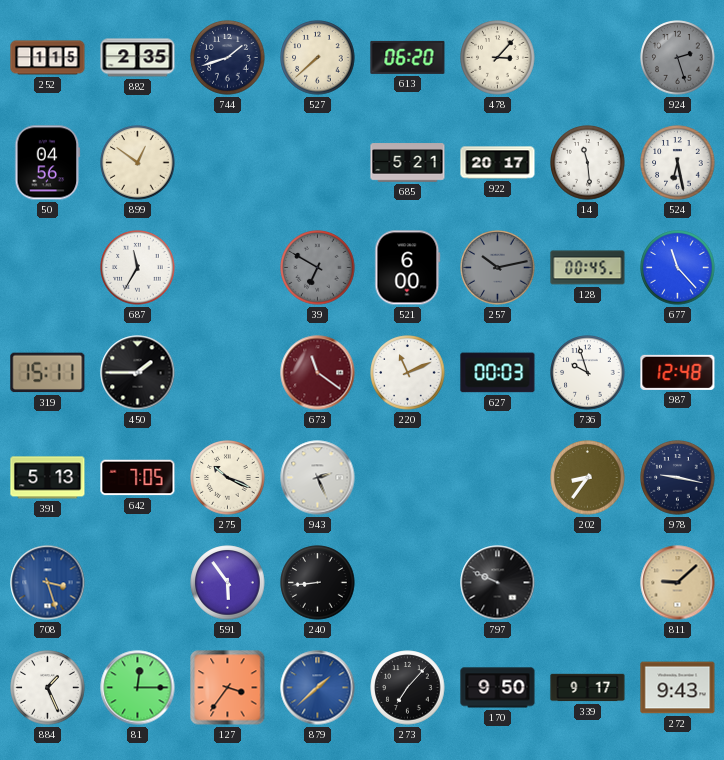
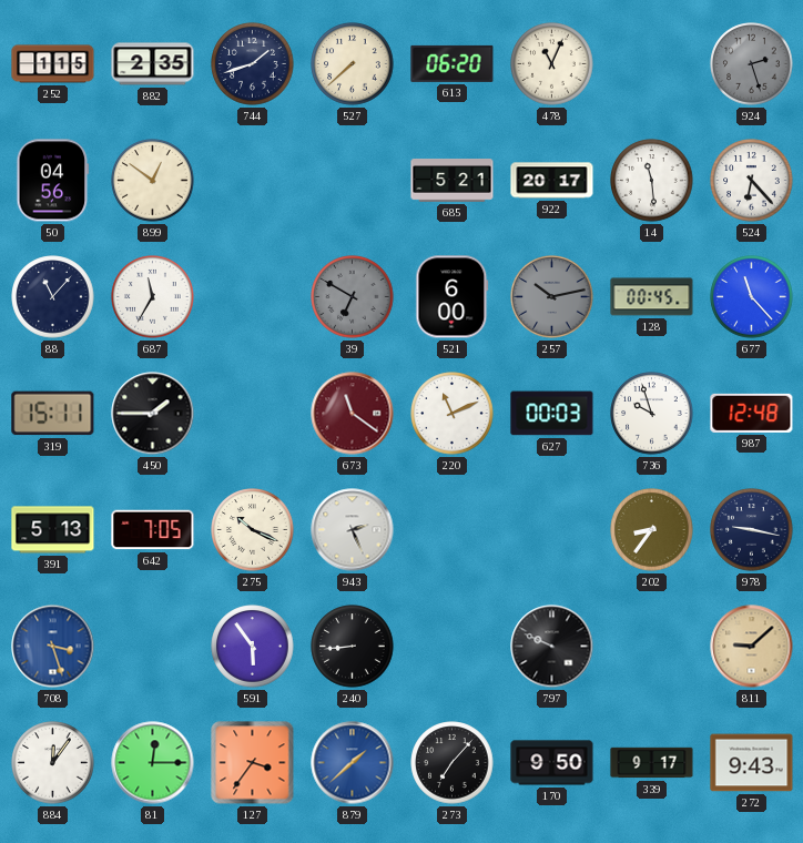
478: 3:07 -> 11:04
524: 6:28 -> 6:23
88: none -> 11:07
884: 1:26 -> 12:06
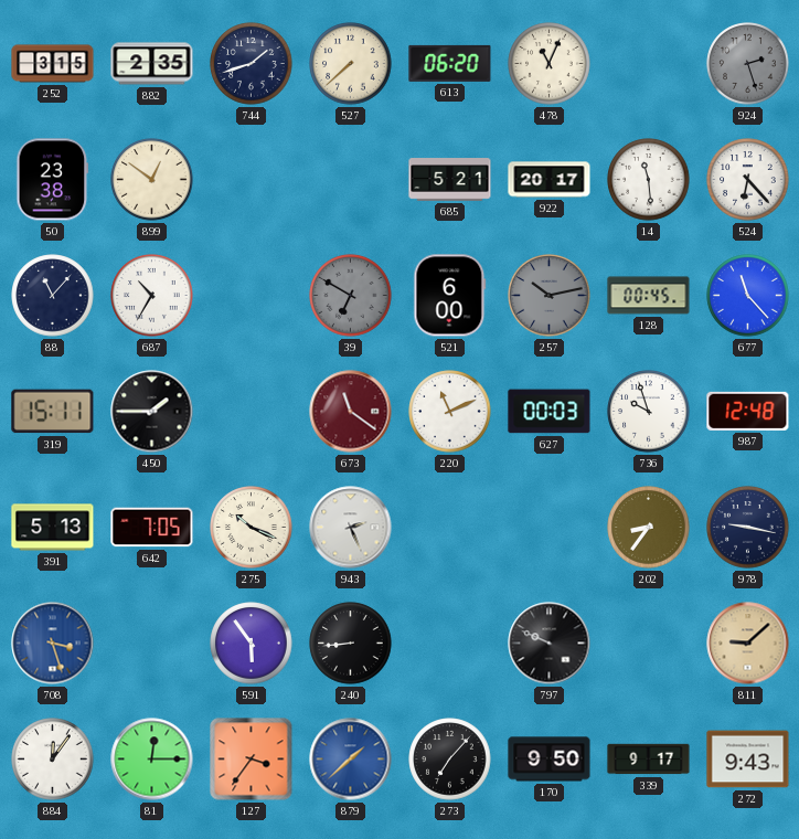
252: 1:15 -> 3:15
50: 04:56 -> 23:38
687: 11:35 -> 10:35
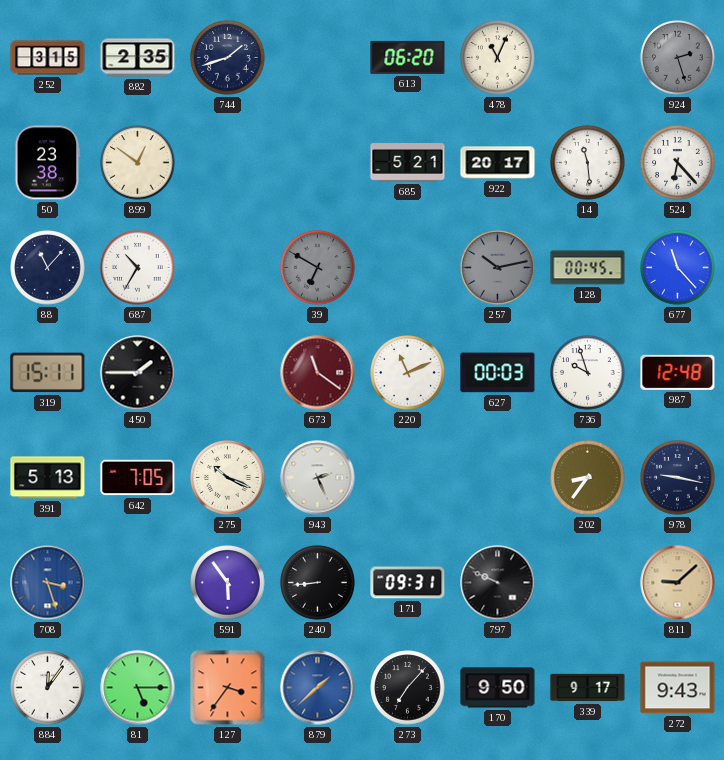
527: 7:38 -> none
521: 6:00 -> none
171: none -> 09:31
81: 12:15 -> 5:15
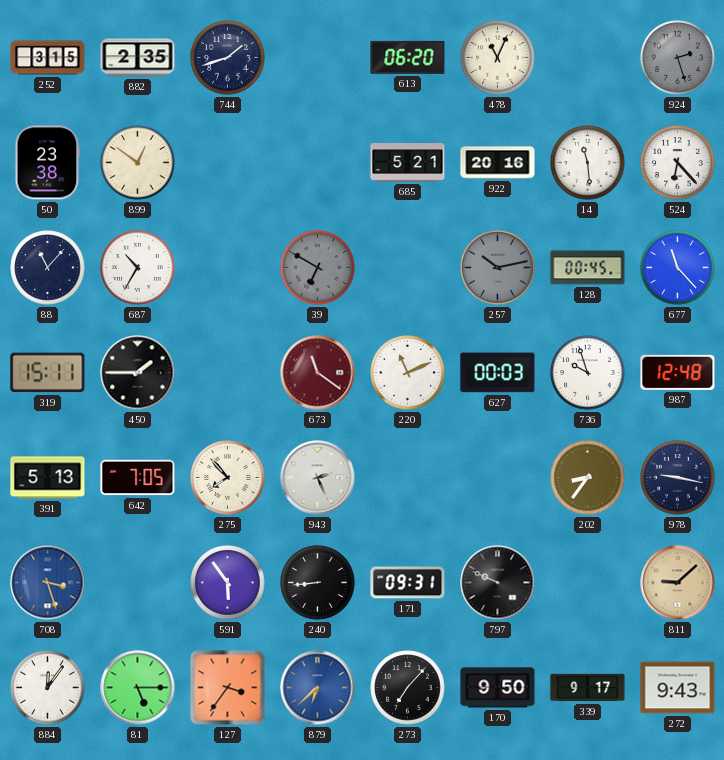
922: 20:17 -> 20:16
275: 10:19 -> 7:53
879: 1:38 -> 6:38
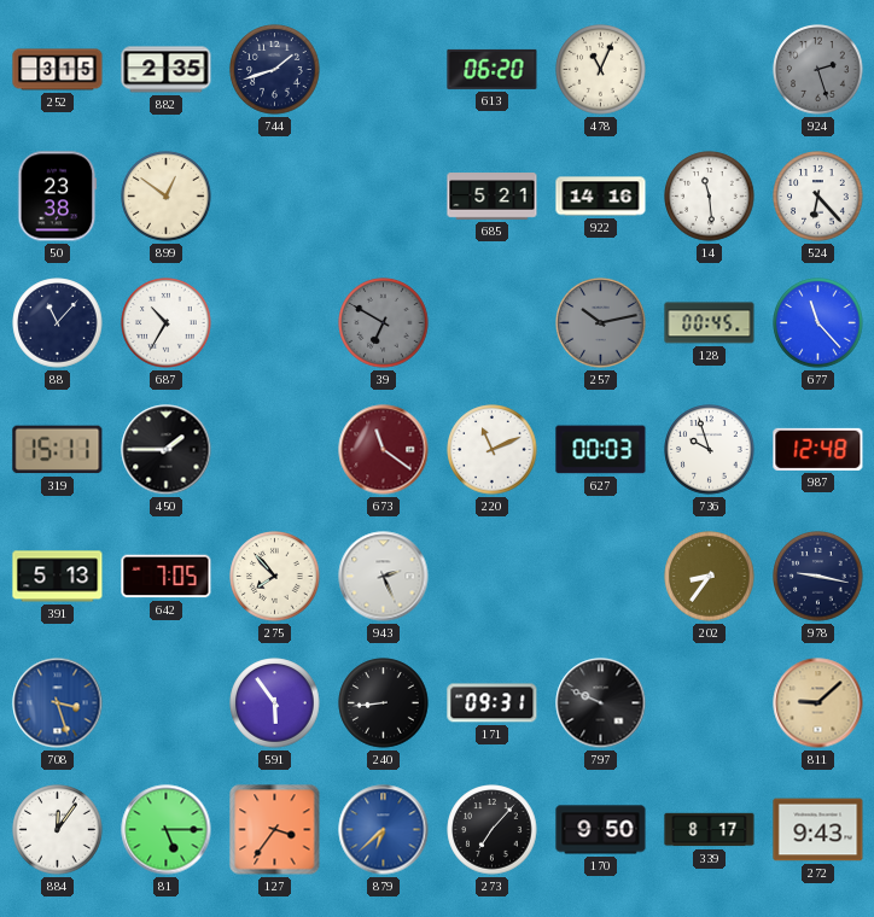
922: 20:16 -> 14:16
339: 9:17 -> 8:17
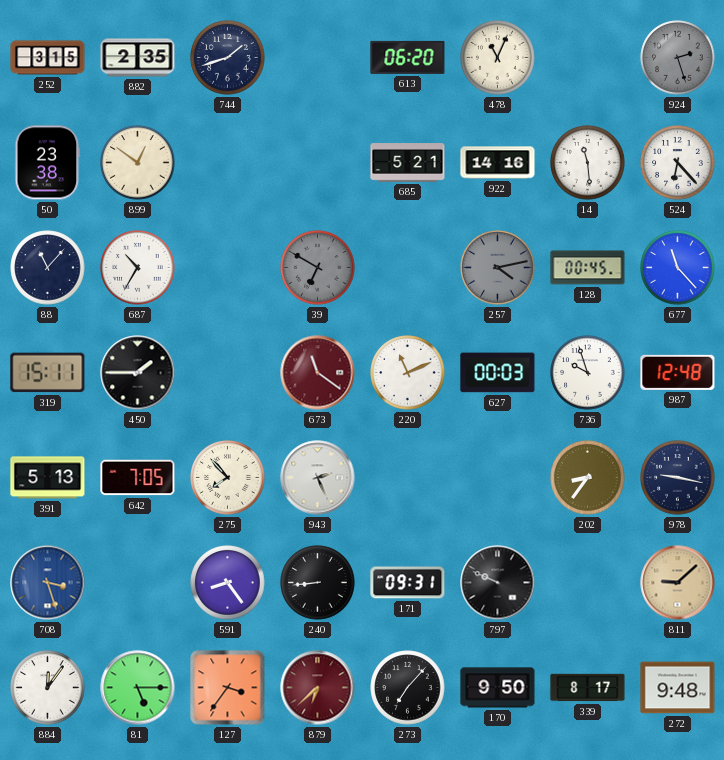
257: 10:13 -> 4:13
591: 5:54 -> 8:24
879 dial: blue -> burgundy
272: 9:43 -> 9:48
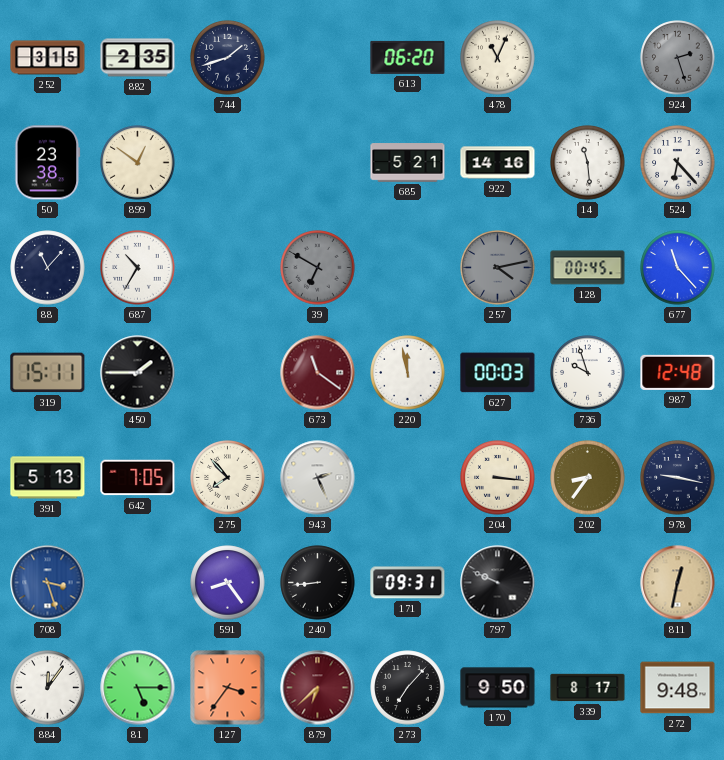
220: 11:11 -> 11:58
204: none -> 3:16
811: 9:08 -> 12:32
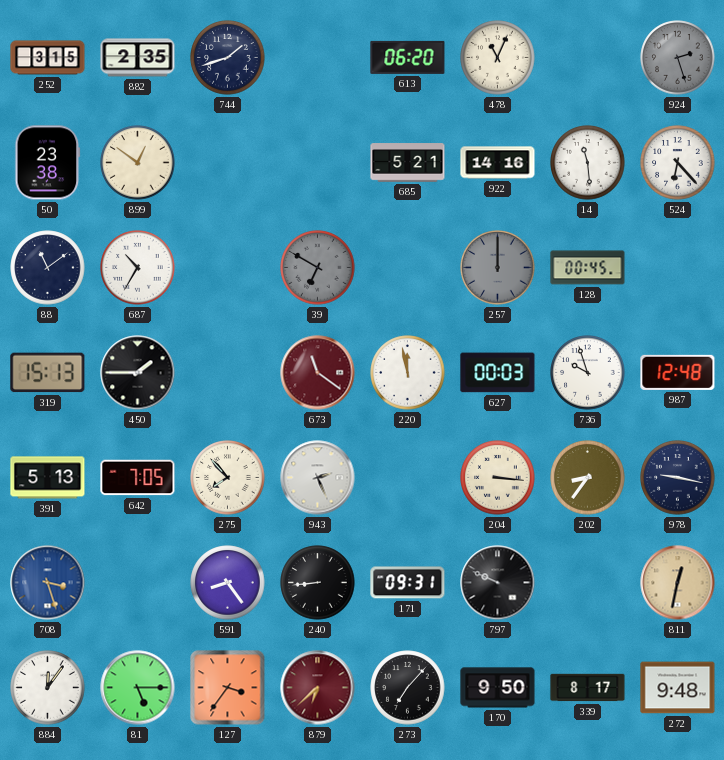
88: 11:07 -> 11:09
257: 4:13 -> 12:00
677: 11:23 -> none
319: 15:11 -> 15:13
